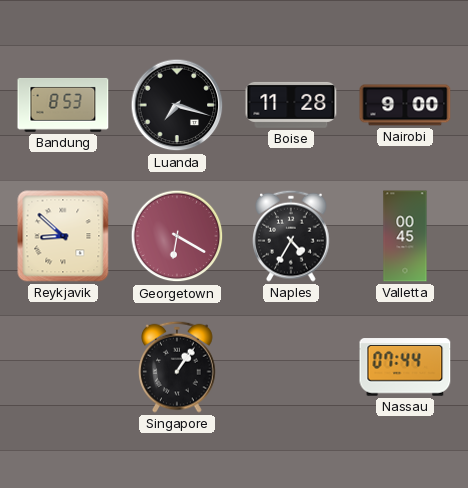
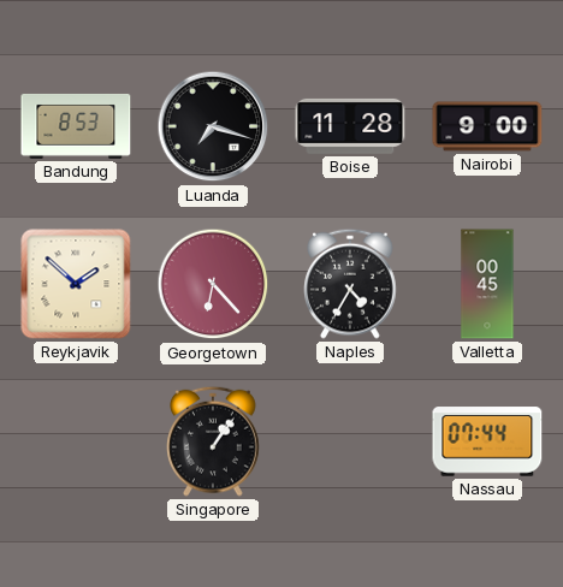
Reykjavik: 8:52 -> 1:52
Georgetown: 6:20 -> 6:23
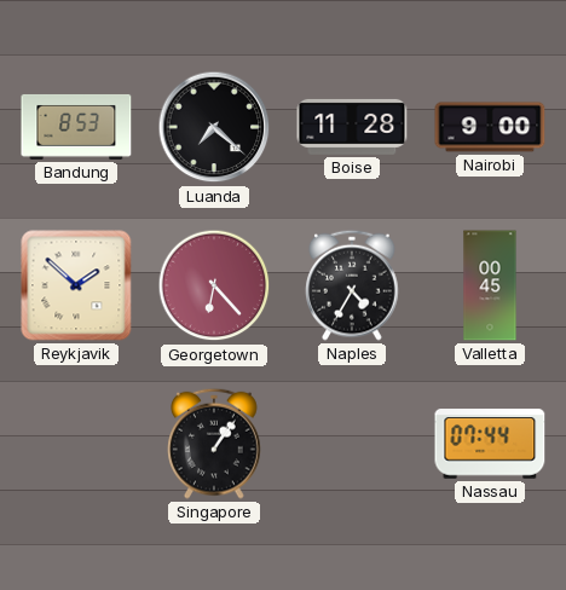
Luanda: 7:18 -> 7:22
